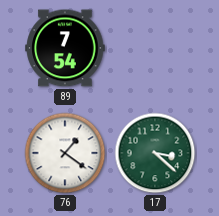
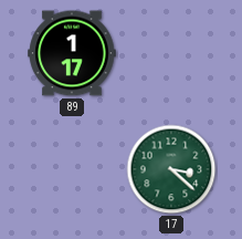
89: 7:54 -> 1:17
76: 1:21 -> none
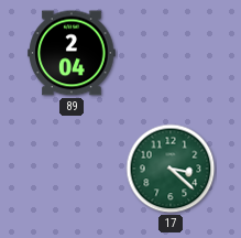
89: 1:17 -> 2:04
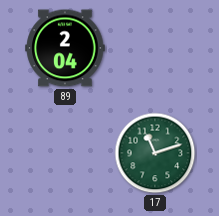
17: 3:22 -> 11:12
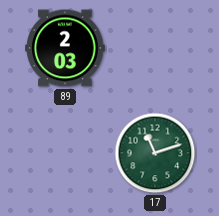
89: 2:04 -> 2:03
